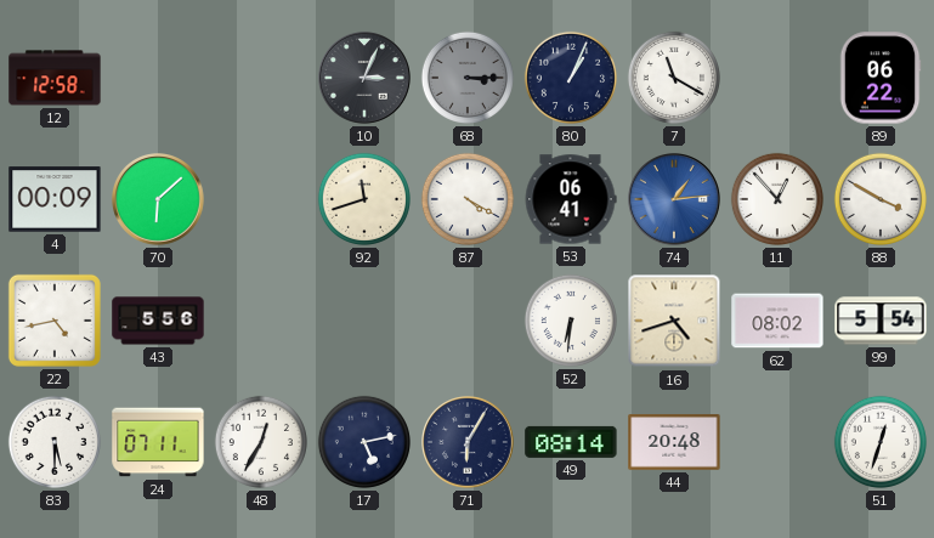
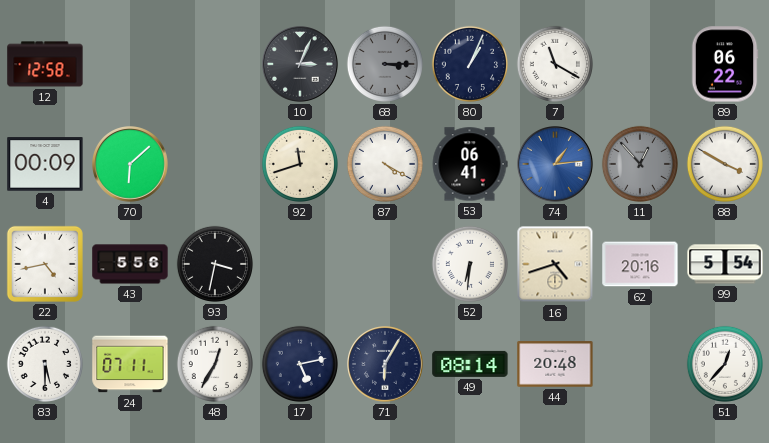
11 dial: white -> grey
93: none -> 3:32
62: 08:02 -> 20:16
51: 12:33 -> 12:37
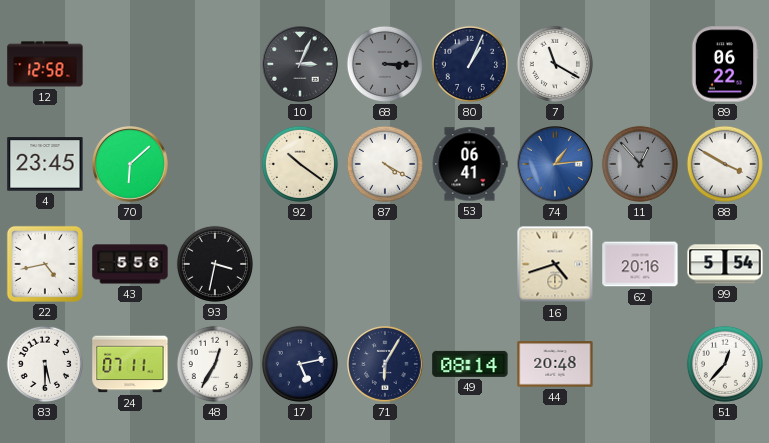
4: 00:09 -> 23:45
92: 11:42 -> 10:21
52: 6:31 -> none
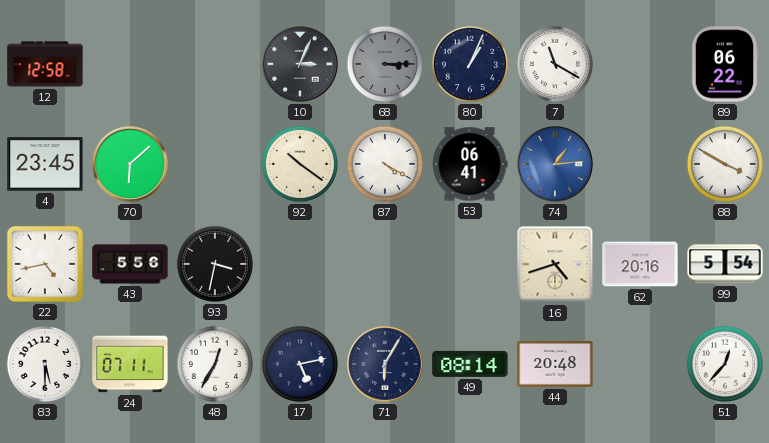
11: 12:53 -> none
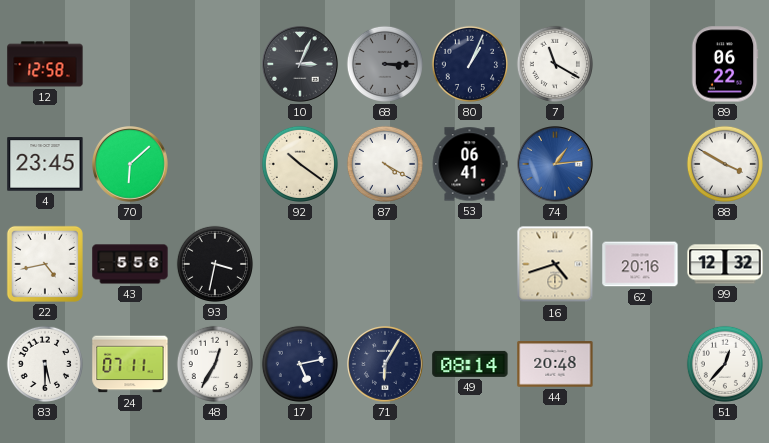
99: 5:54 -> 12:32
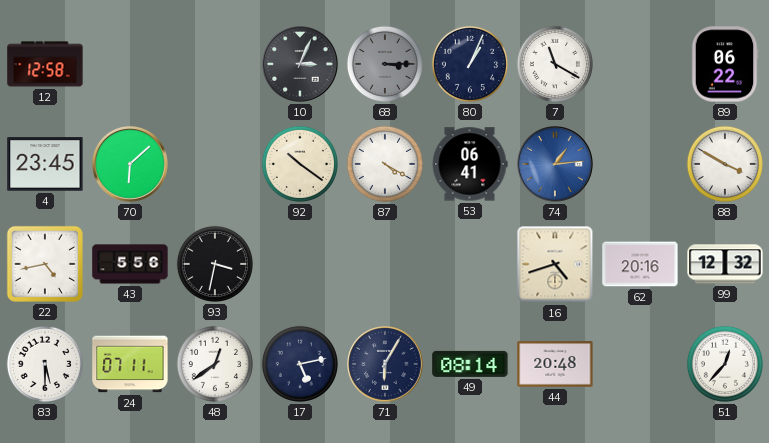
48: 12:35 -> 12:39
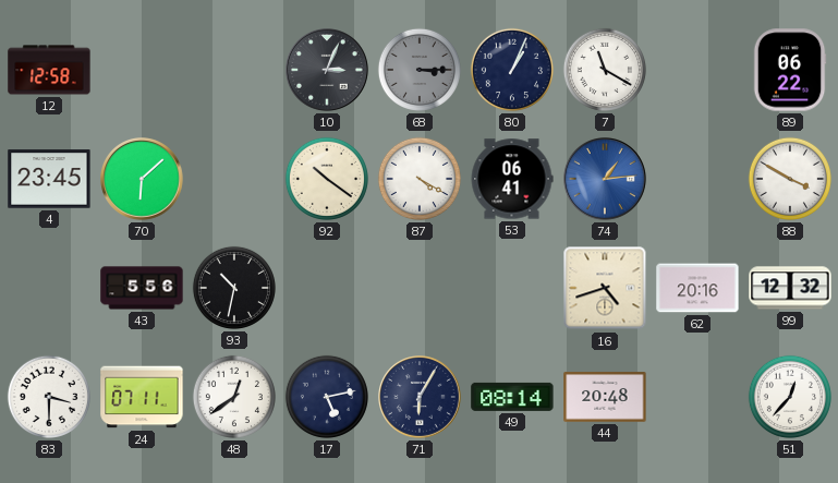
22: 4:43 -> none
93: 3:32 -> 10:32
83: 5:30 -> 3:30
